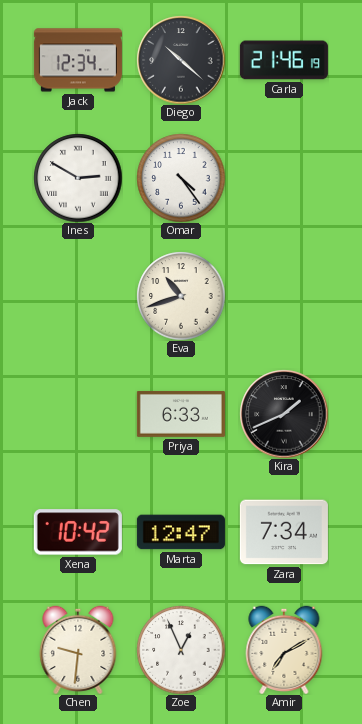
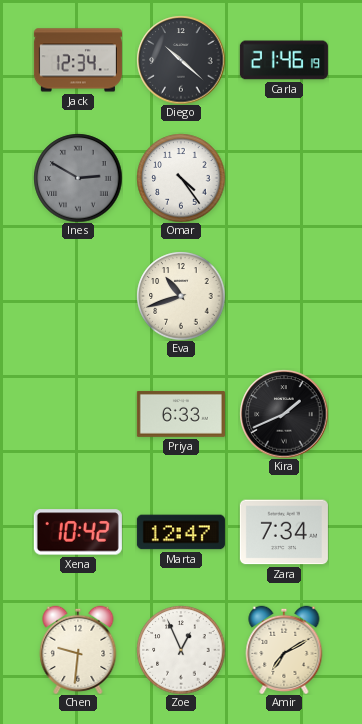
Ines dial: white -> grey
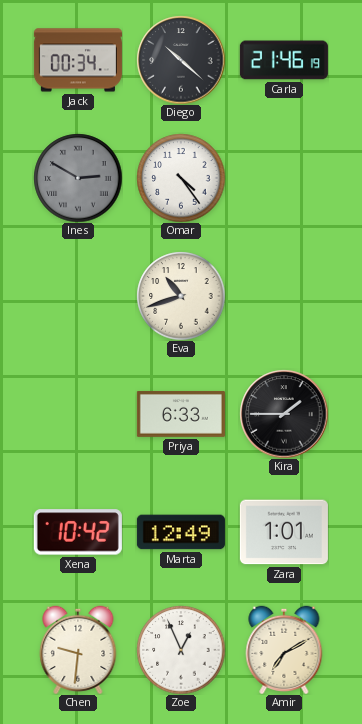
Jack: 12:34 -> 00:34
Kira: 1:41 -> 1:45
Marta: 12:47 -> 12:49
Zara: 7:34 -> 1:01
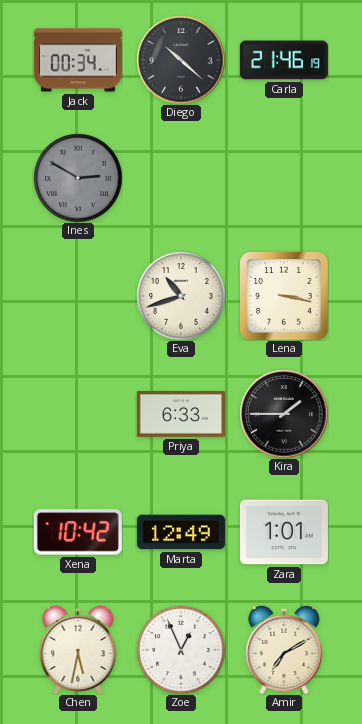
Omar: 4:24 -> none
Lena: none -> 3:17
Chen: 9:31 -> 5:32
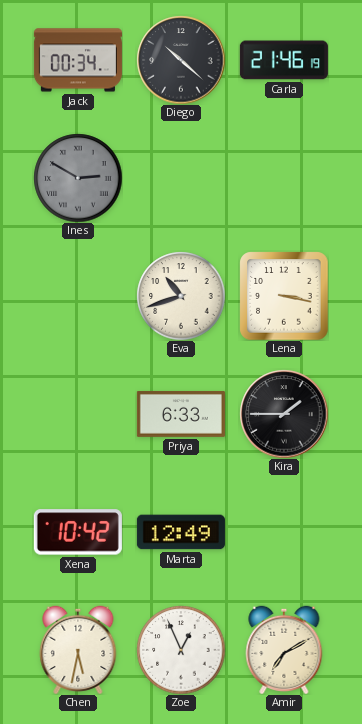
Zara: 1:01 -> none
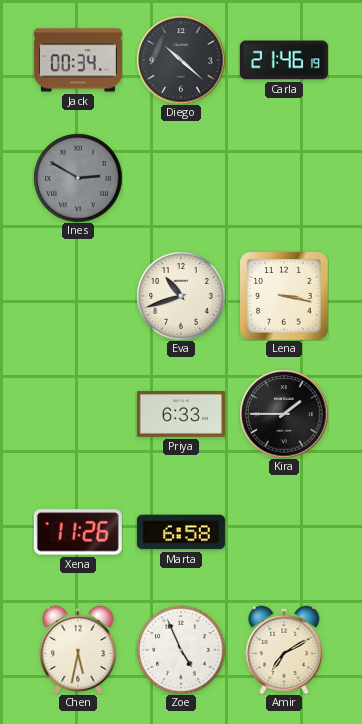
Xena: 10:42 -> 11:26
Marta: 12:49 -> 6:58
Zoe: 12:56 -> 4:56
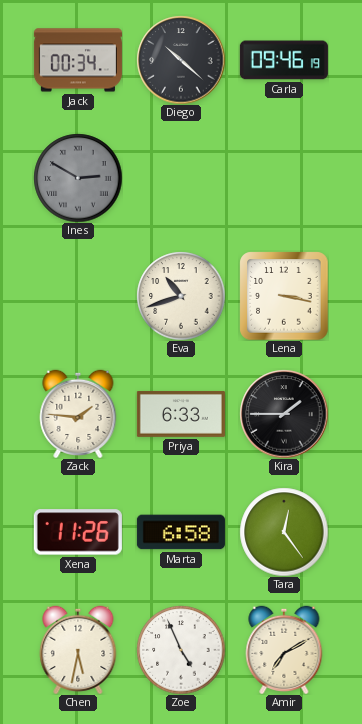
Carla: 21:46 -> 09:46
Zack: none -> 1:46
Tara: none -> 12:24
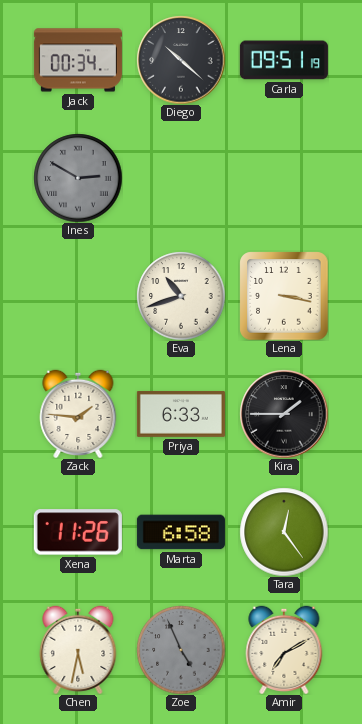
Carla: 09:46 -> 09:51
Zoe dial: white -> grey
